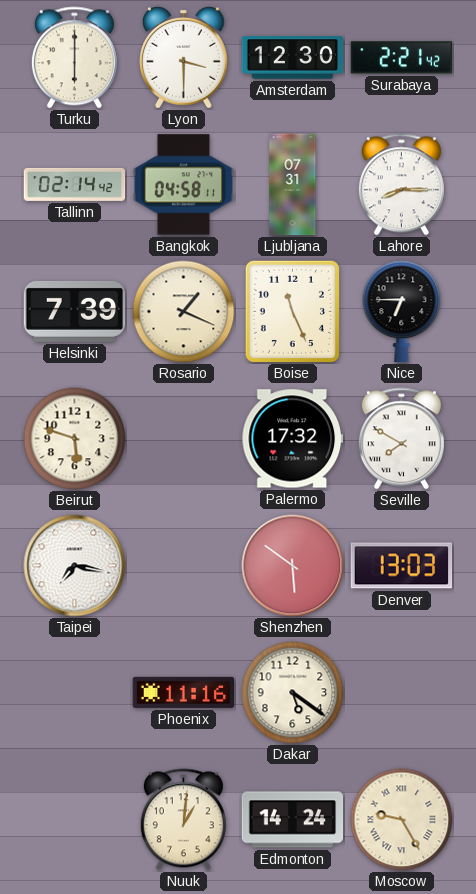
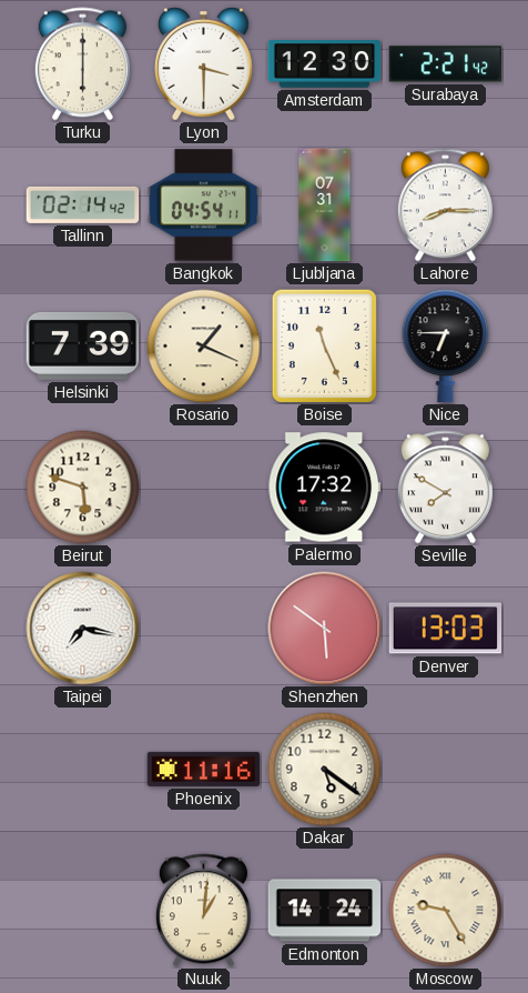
Bangkok: 04:58 -> 04:54
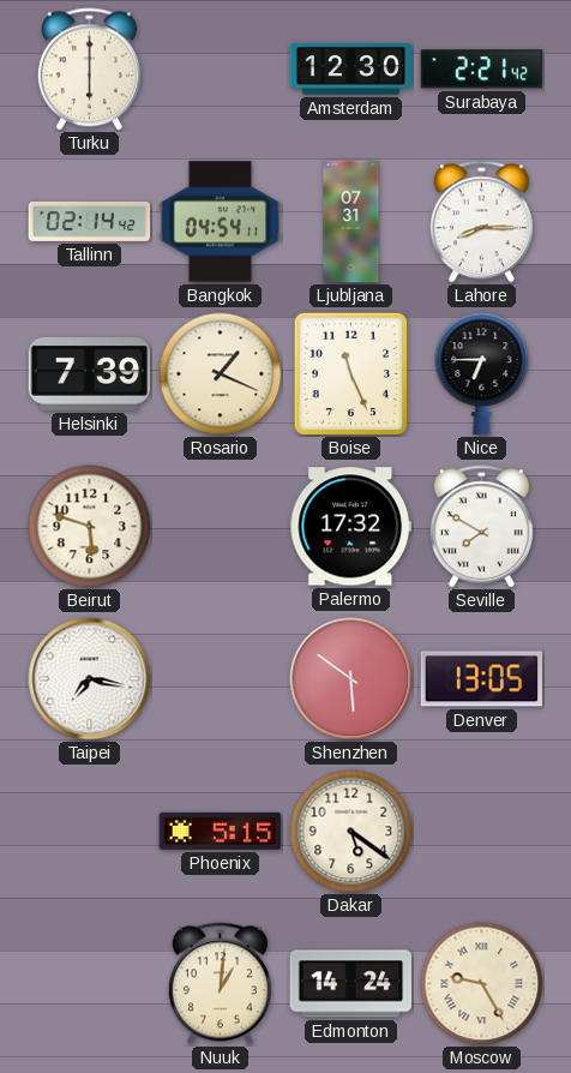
Lyon: 3:30 -> none
Denver: 13:03 -> 13:05
Phoenix: 11:16 -> 5:15
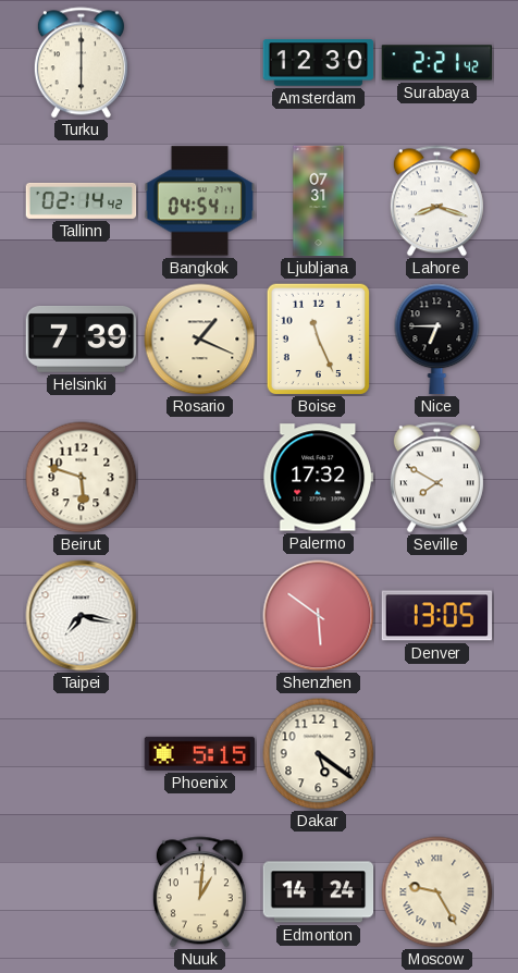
Lahore: 8:15 -> 8:18
